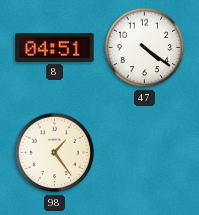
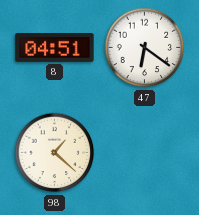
47: 4:21 -> 6:21
98: 1:24 -> 1:22
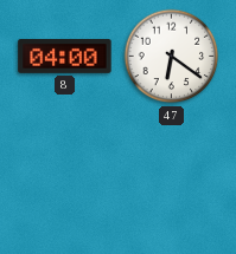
8: 04:51 -> 04:00
98: 1:22 -> none
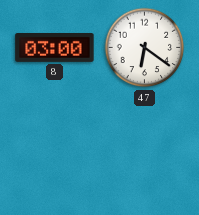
8: 04:00 -> 03:00
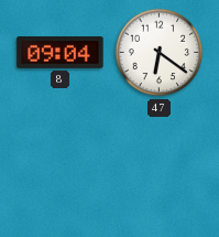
8: 03:00 -> 09:04
